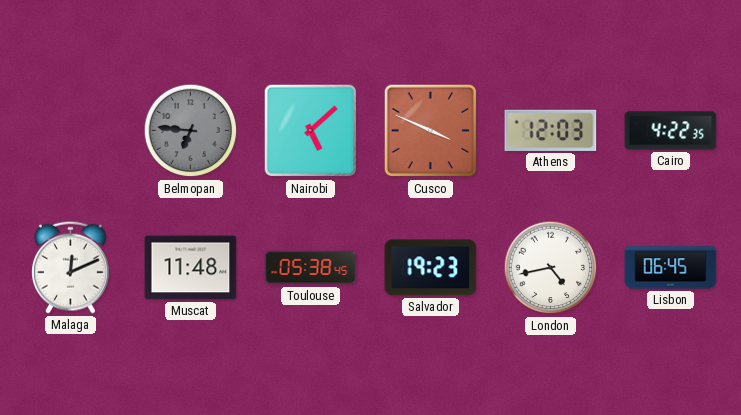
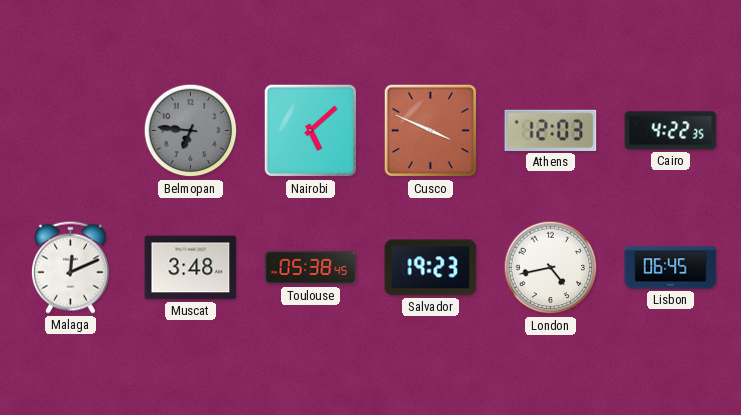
Muscat: 11:48 -> 3:48
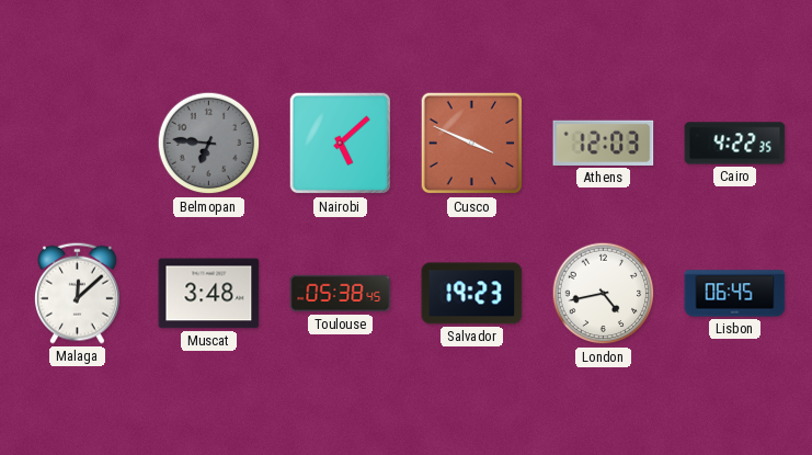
Malaga: 12:11 -> 12:08
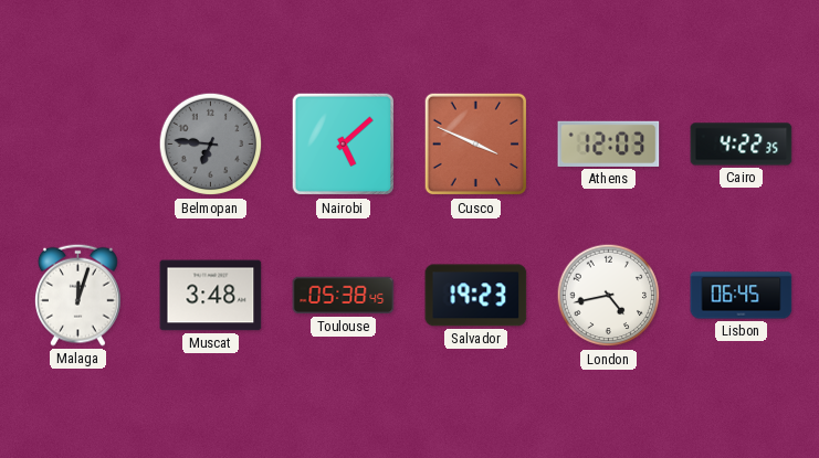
Malaga: 12:08 -> 12:03
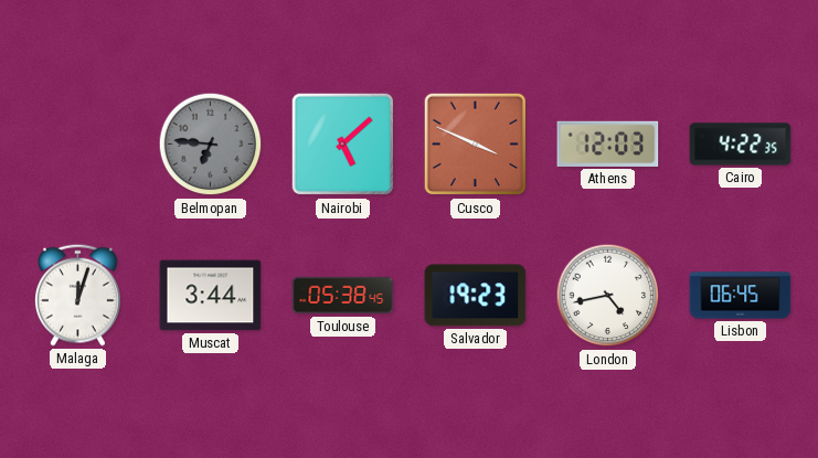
Muscat: 3:48 -> 3:44
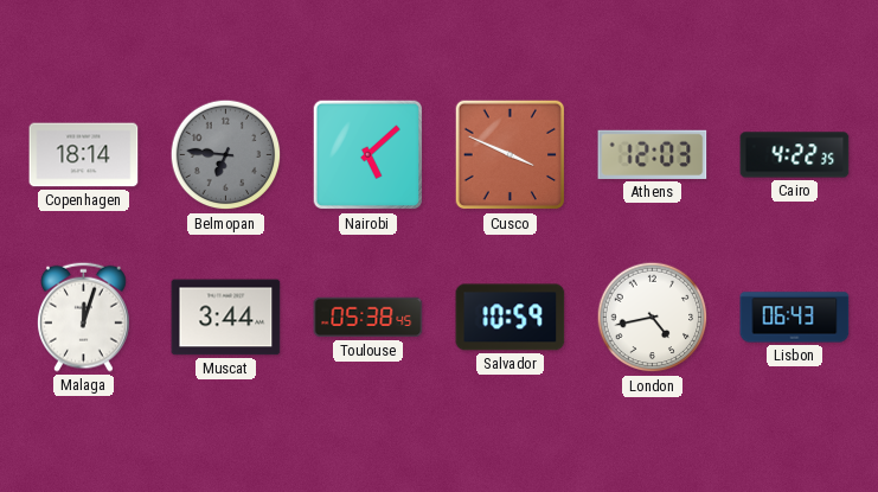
Copenhagen: none -> 18:14
Salvador: 19:23 -> 10:59
Lisbon: 06:45 -> 06:43
